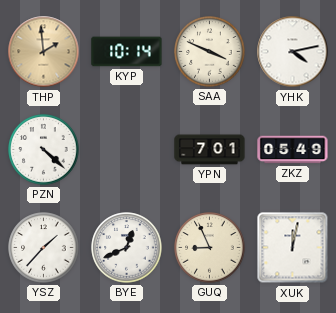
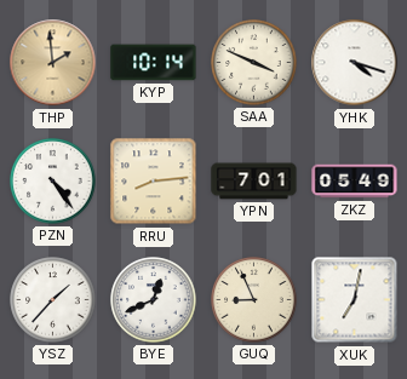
YHK: 4:13 -> 4:18
PZN: 4:22 -> 4:24
RRU: none -> 8:14
XUK: 12:02 -> 7:02
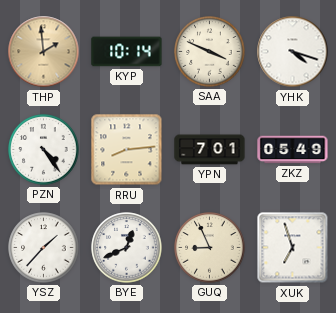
XUK: 7:02 -> 6:57
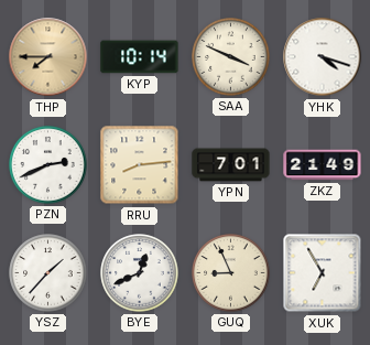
THP: 1:59 -> 7:45
PZN: 4:24 -> 2:41
ZKZ: 05:49 -> 21:49
XUK: 6:57 -> 6:55
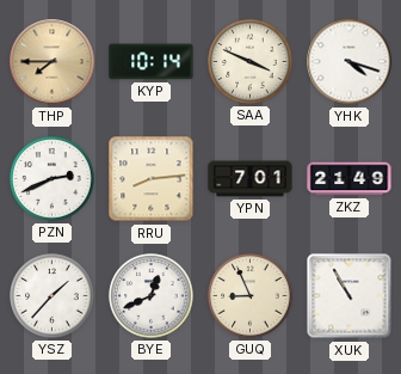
XUK: 6:55 -> 10:55
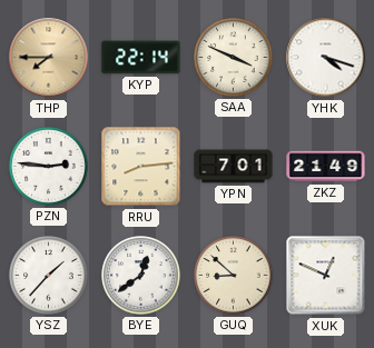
KYP: 10:14 -> 22:14
PZN: 2:41 -> 2:46
BYE: 12:41 -> 12:39
GUQ: 8:56 -> 8:52
XUK: 10:55 -> 12:49
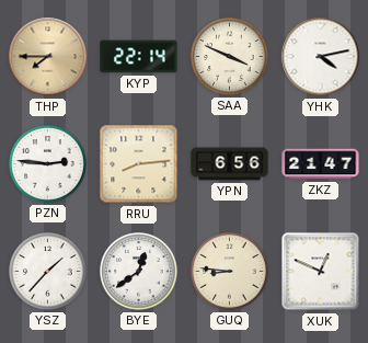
YHK: 4:18 -> 4:13
YPN: 7:01 -> 6:56
ZKZ: 21:49 -> 21:47
GUQ: 8:52 -> 8:46
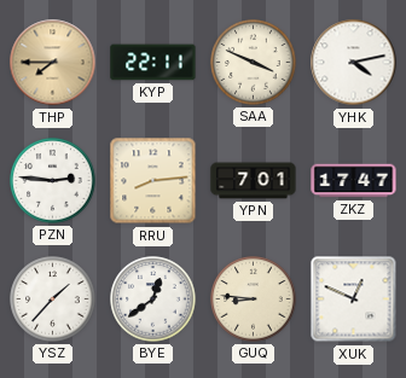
KYP: 22:14 -> 22:11
YPN: 6:56 -> 7:01
ZKZ: 21:47 -> 17:47
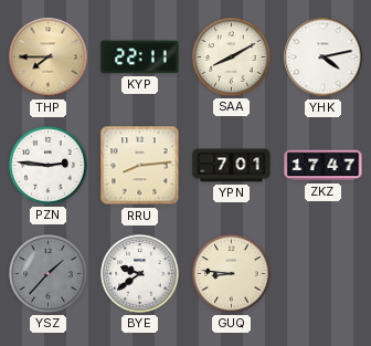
SAA: 3:49 -> 8:10
YSZ dial: white -> grey
BYE: 12:39 -> 9:39
XUK: 12:49 -> none
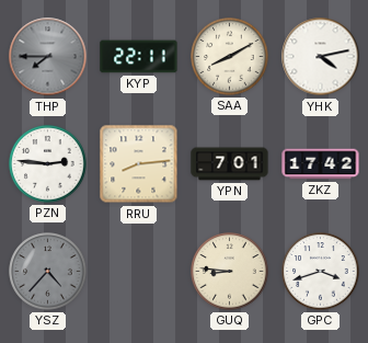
THP dial: champagne -> grey
ZKZ: 17:47 -> 17:42
YSZ: 1:37 -> 4:37
BYE: 9:39 -> none
GPC: none -> 3:42
